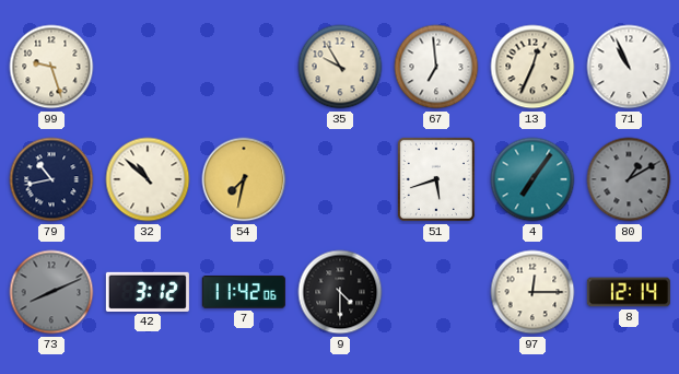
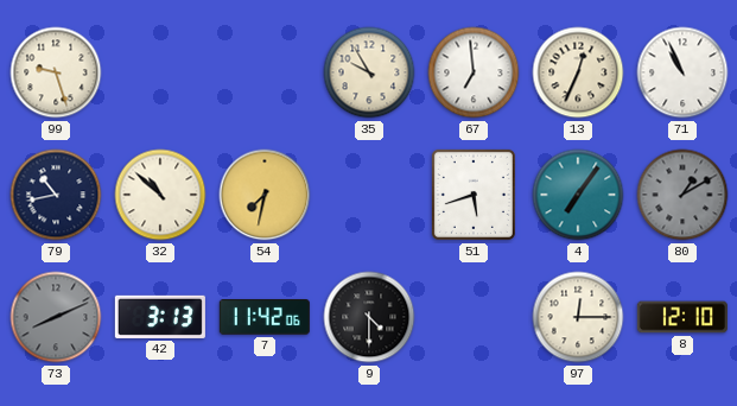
42: 3:12 -> 3:13
8: 12:14 -> 12:10
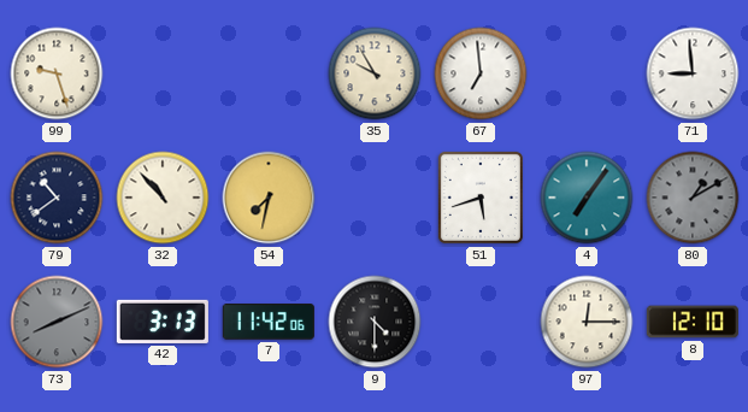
13: 12:34 -> none
71: 10:56 -> 8:59
79: 10:43 -> 10:39
32: 10:52 -> 10:53
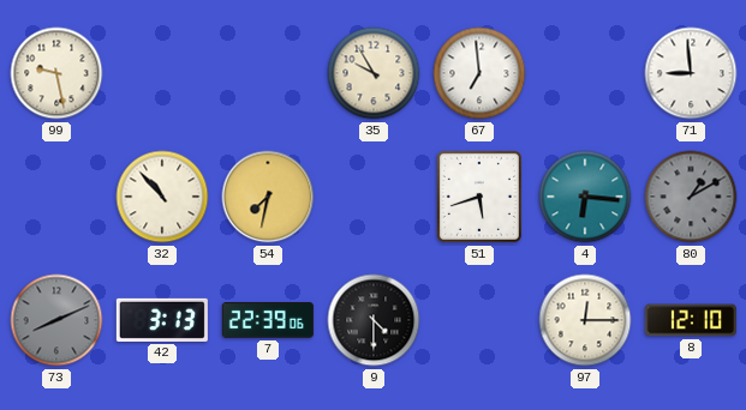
99: 9:27 -> 9:28
79: 10:39 -> none
4: 7:06 -> 6:16
7: 11:42 -> 22:39
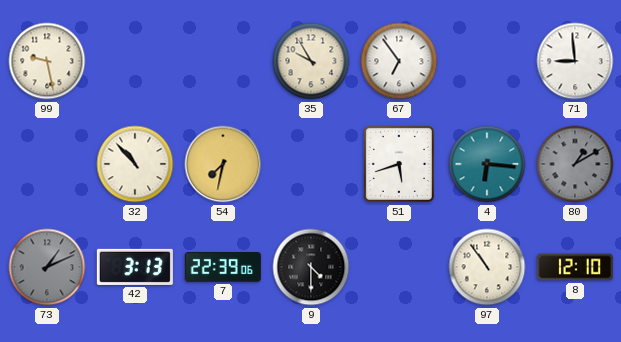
67: 6:59 -> 6:54
73: 8:11 -> 1:11
97: 12:15 -> 10:54
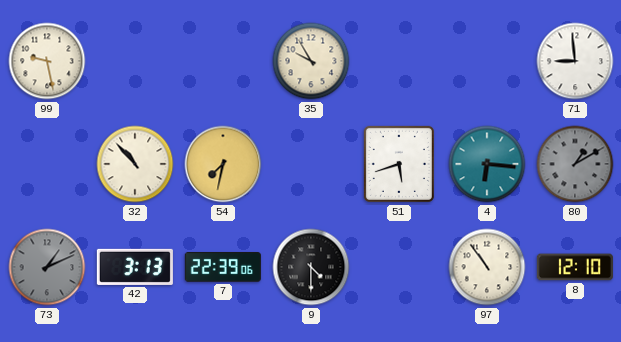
67: 6:54 -> none
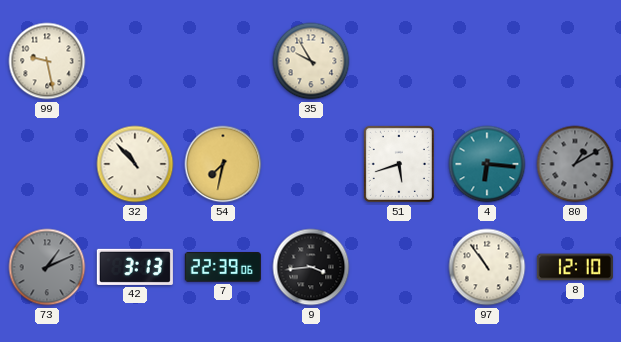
71: 8:59 -> none
9: 4:30 -> 3:44
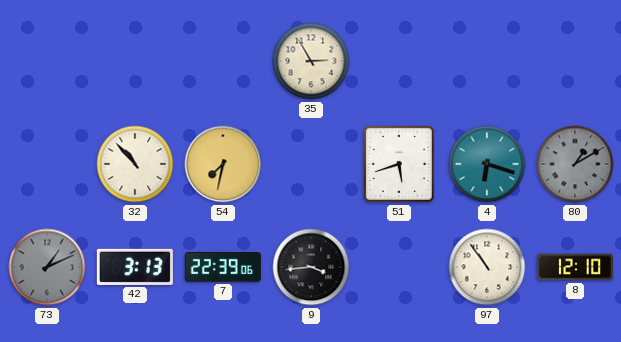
99: 9:28 -> none
35: 9:55 -> 2:55
4: 6:16 -> 6:18
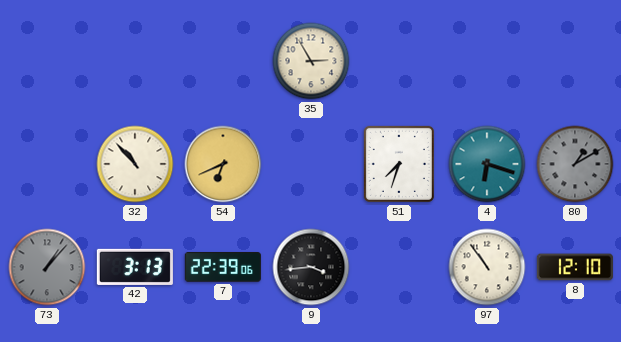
54: 7:32 -> 6:41
51: 5:42 -> 7:33
73: 1:11 -> 1:07
